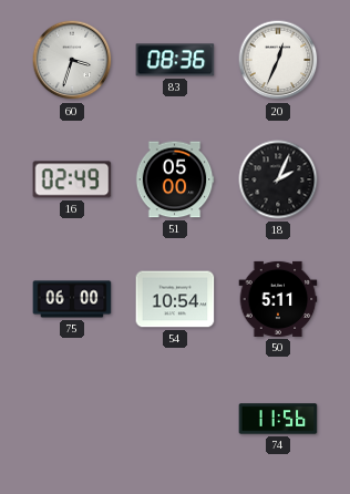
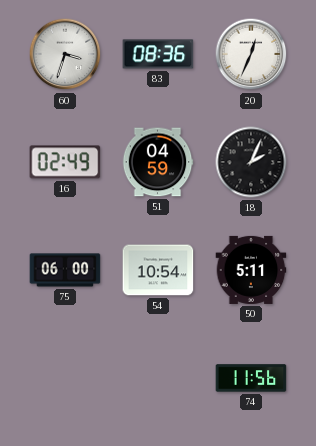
51: 05:00 -> 04:59
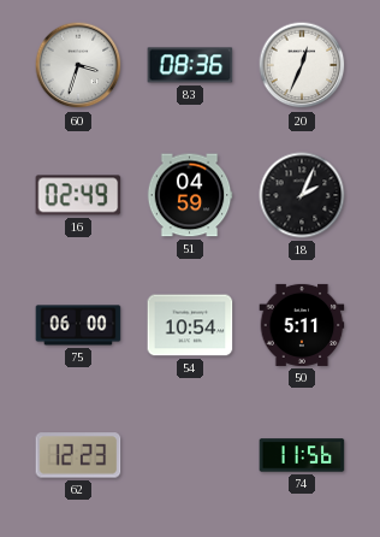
62: none -> 12:23
